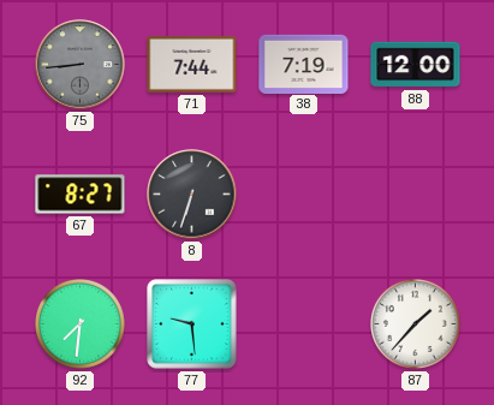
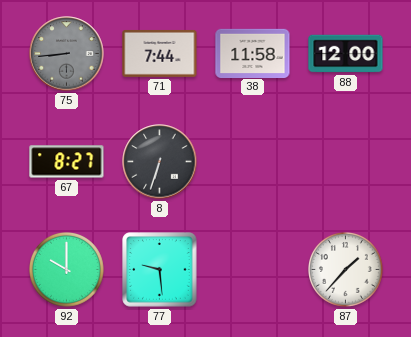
38: 7:19 -> 11:58
92: 7:31 -> 10:00
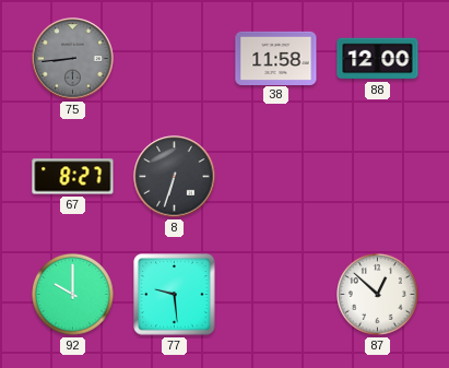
71: 7:44 -> none
87: 1:37 -> 12:52
